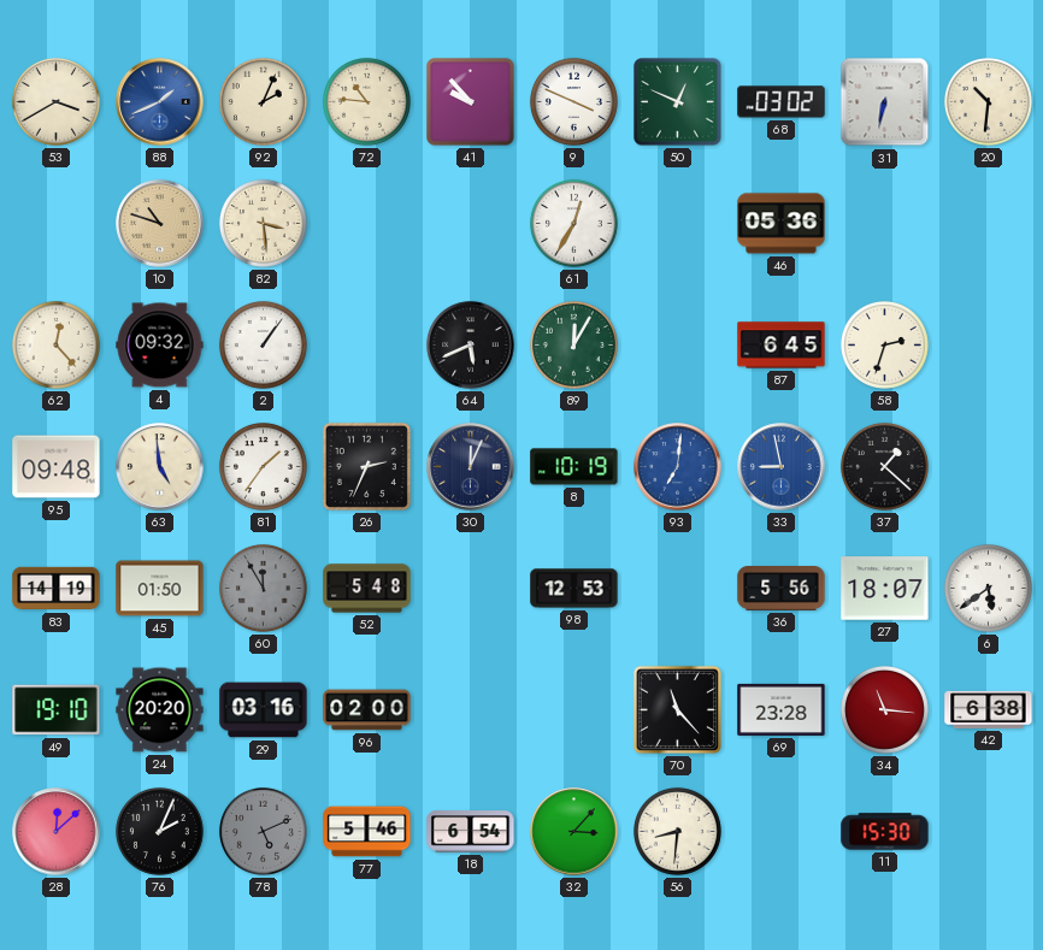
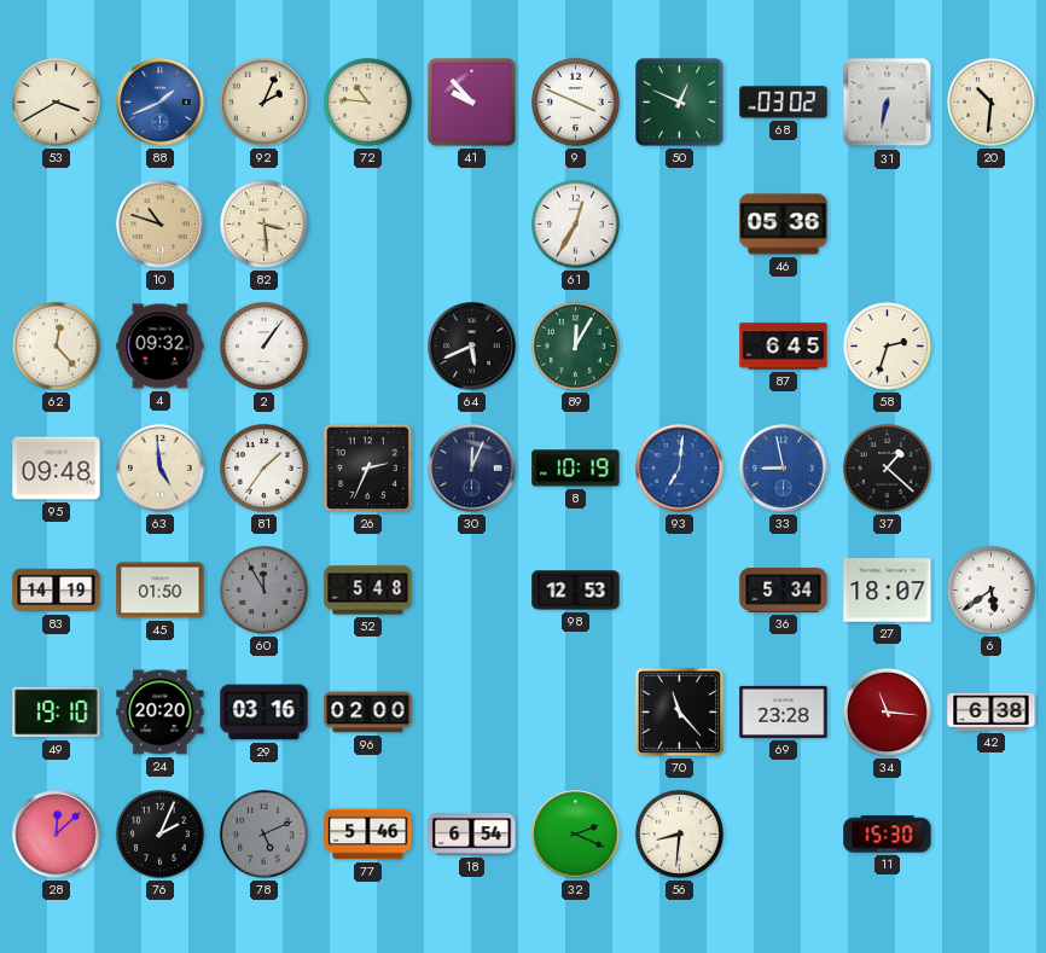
36: 5:56 -> 5:34
32: 3:07 -> 2:19
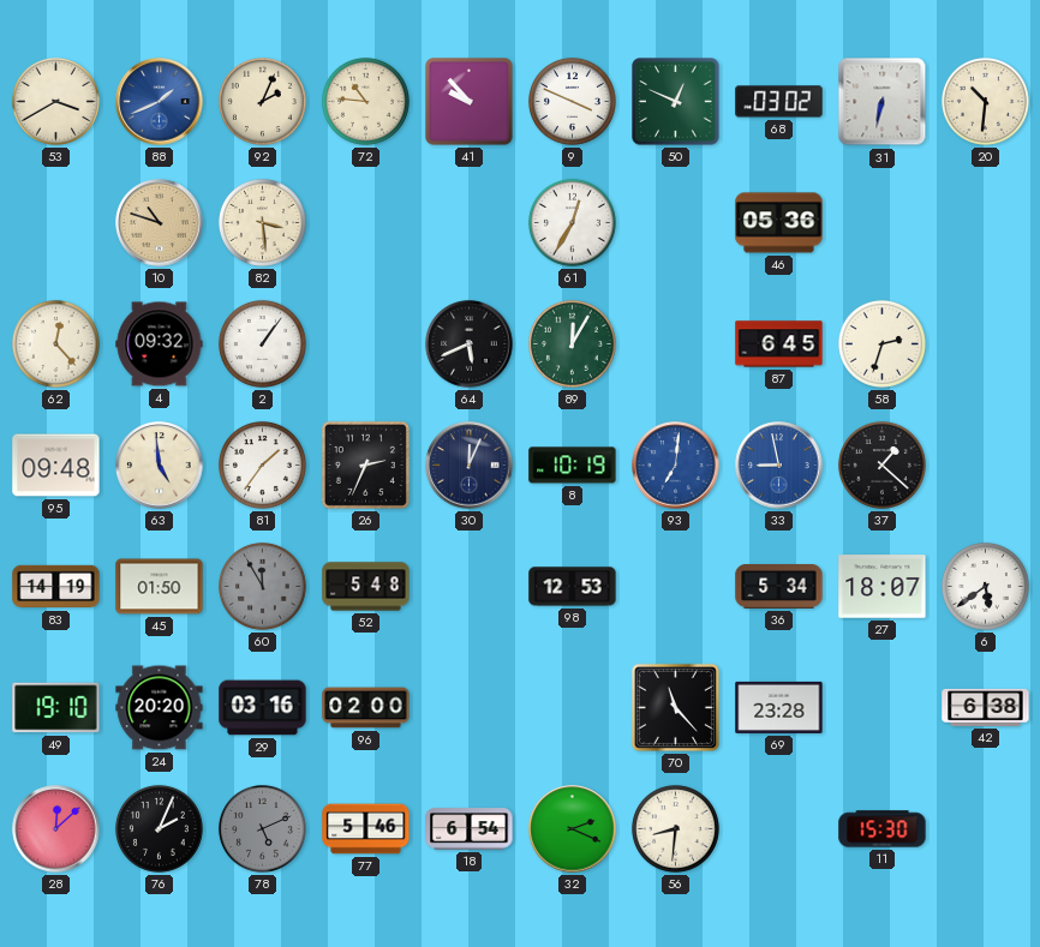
34: 11:16 -> none
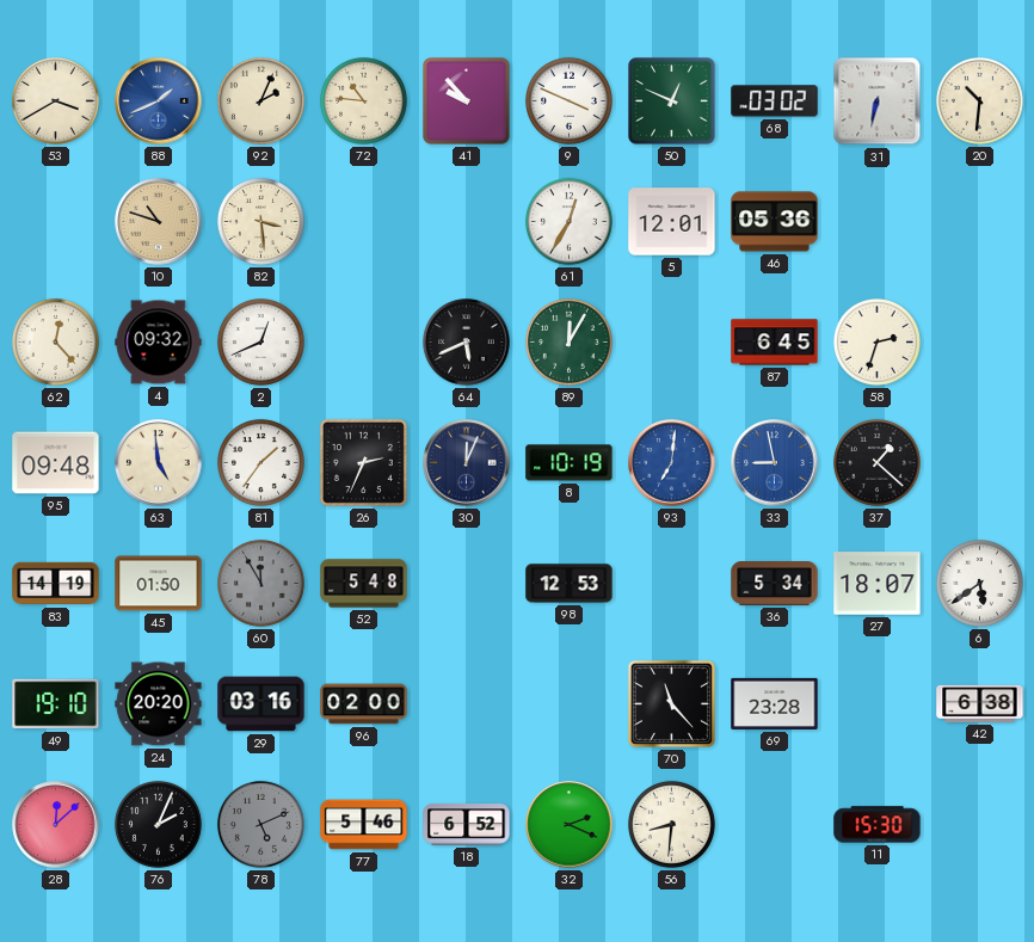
5: none -> 12:01
2: 1:06 -> 12:41
18: 6:54 -> 6:52
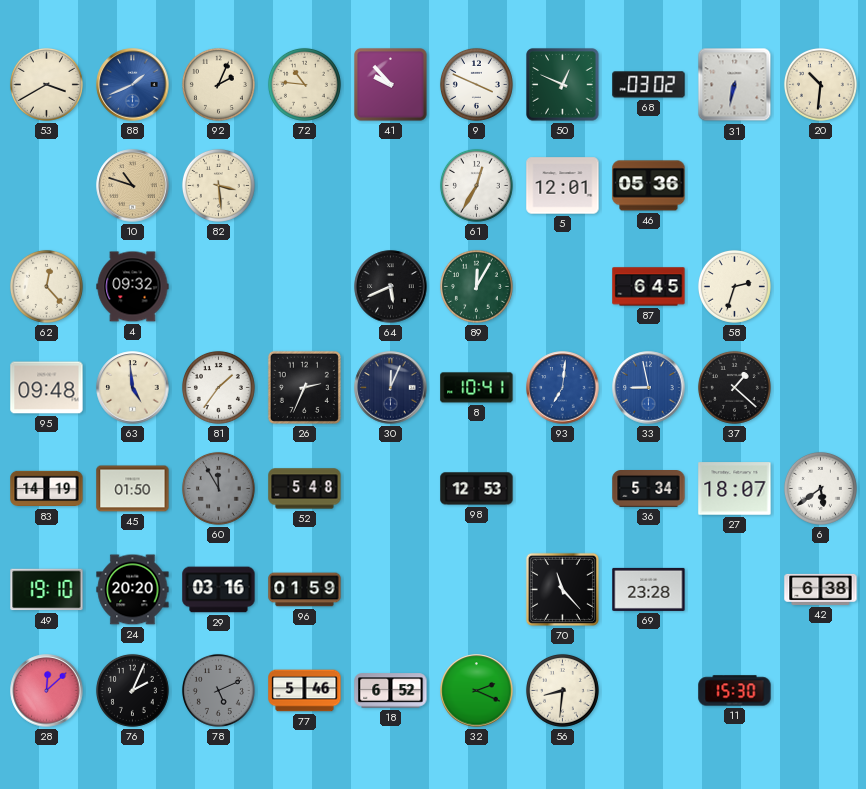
2: 12:41 -> none
8: 10:19 -> 10:41
96: 02:00 -> 01:59
